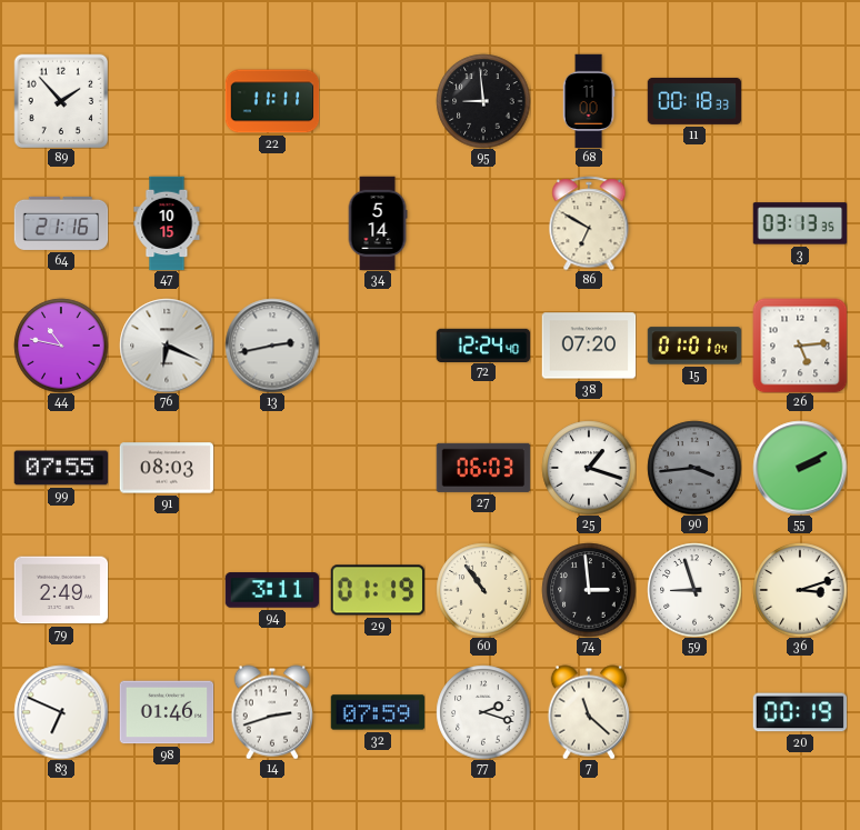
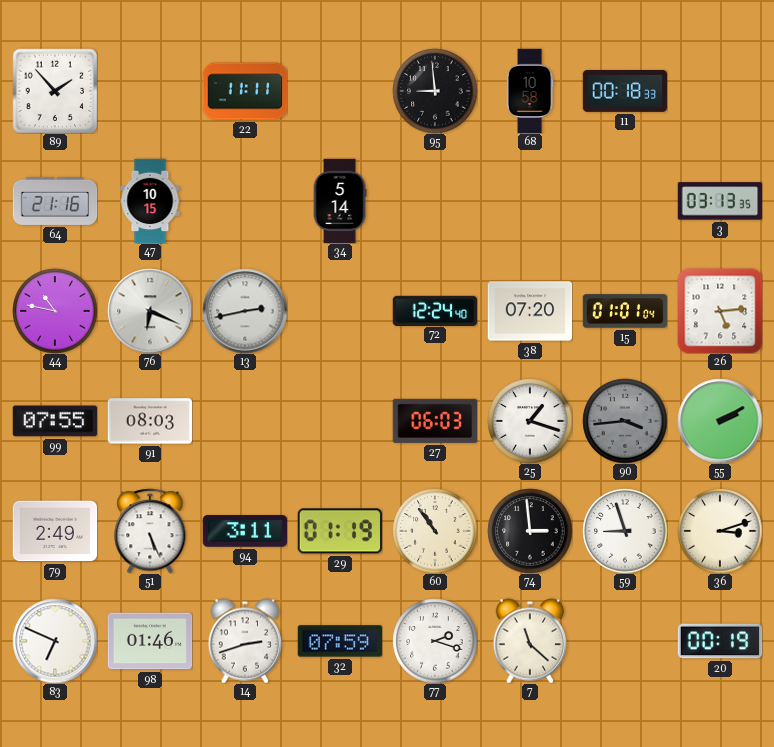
68: 11:00 -> 10:58
86: 6:50 -> none
51: none -> 5:26
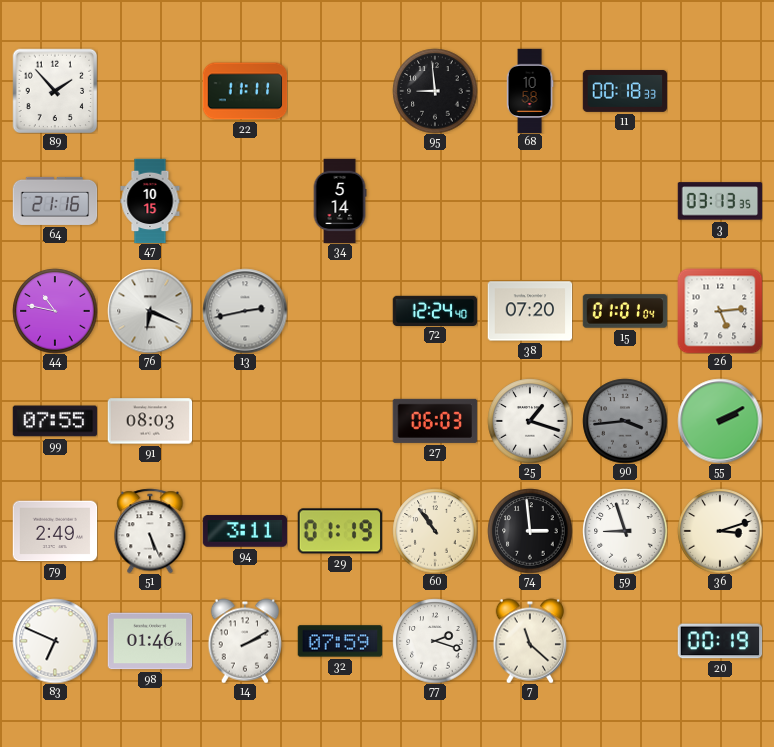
14: 2:42 -> 2:10
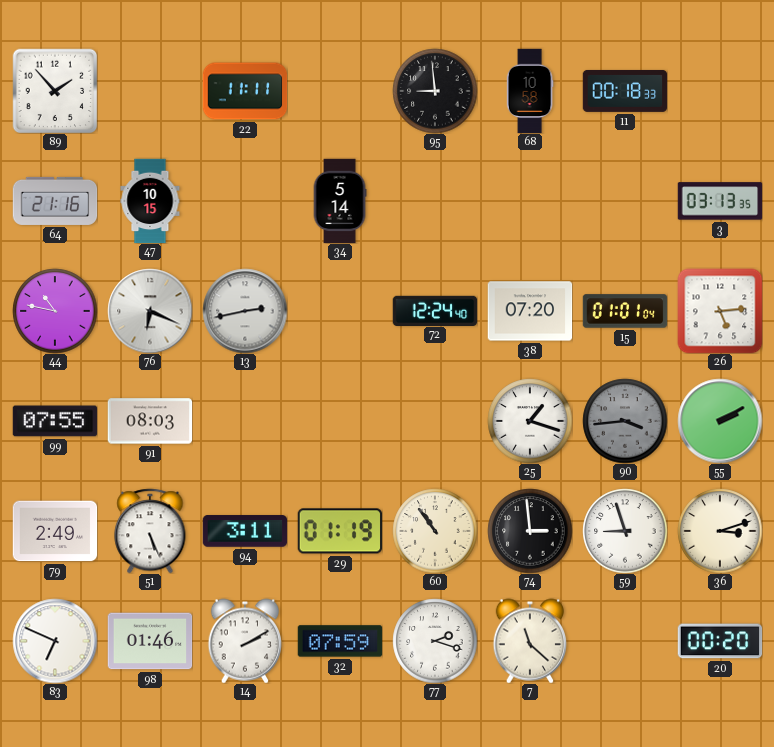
27: 06:03 -> none
20: 00:19 -> 00:20
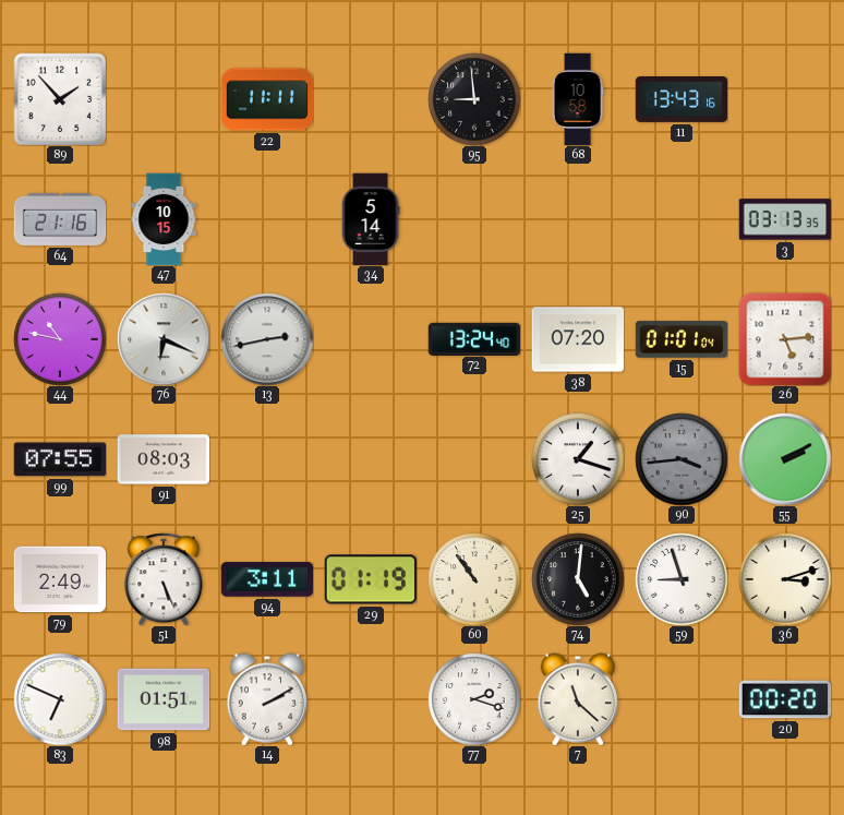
11: 00:18 -> 13:43
72: 12:24 -> 13:24
74: 2:59 -> 5:01
98: 01:46 -> 01:51
32: 07:59 -> none
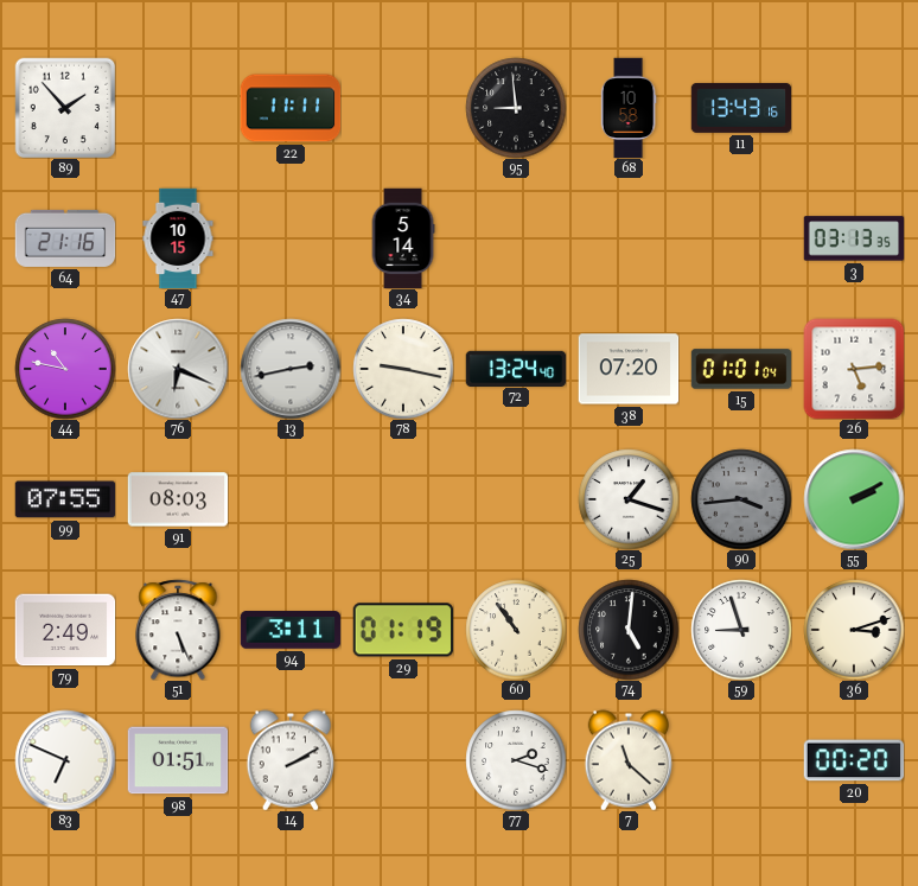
78: none -> 9:17
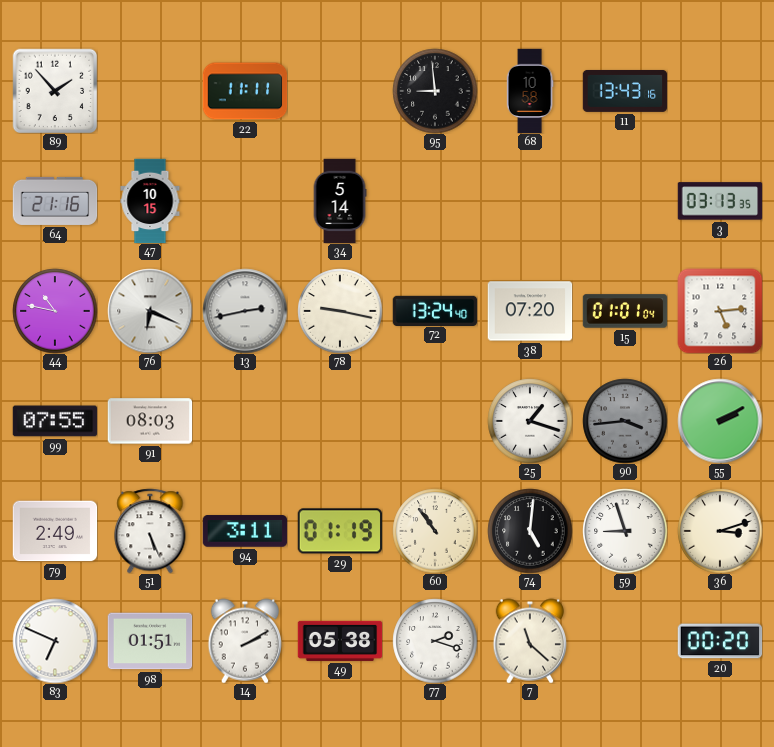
49: none -> 05:38
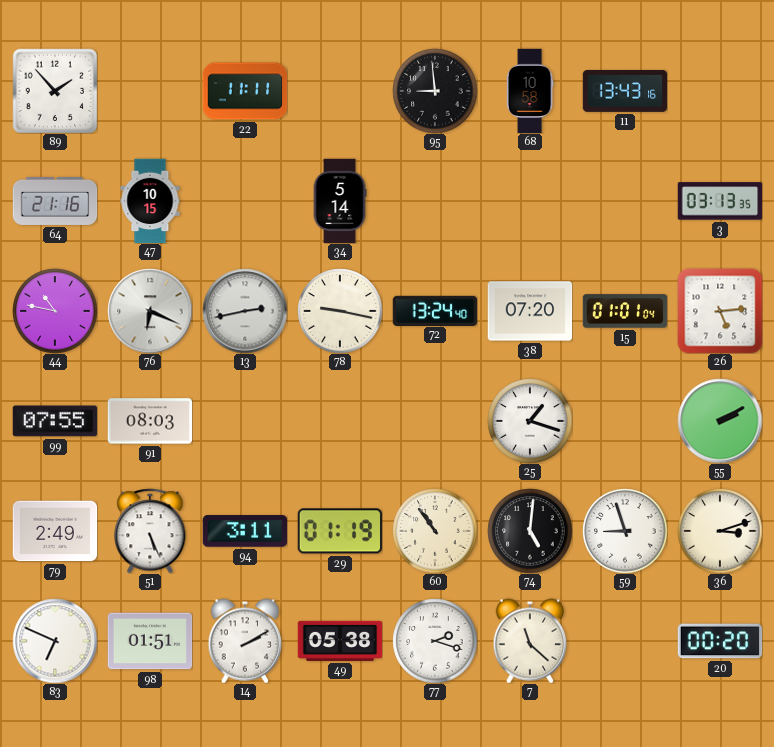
90: 3:44 -> none
